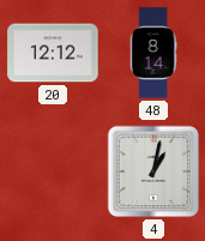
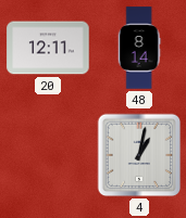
20: 12:12 -> 12:11
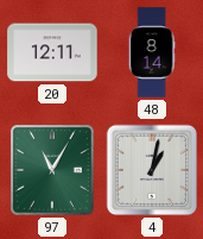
97: none -> 11:05
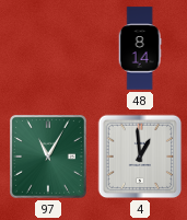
20: 12:11 -> none
4: 1:02 -> 12:59
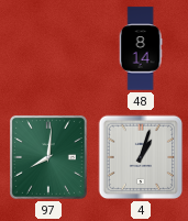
97: 11:05 -> 8:01
4: 12:59 -> 1:03
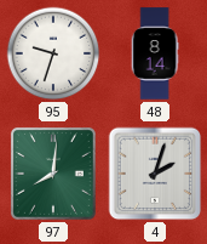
95: none -> 9:33
4: 1:03 -> 2:03
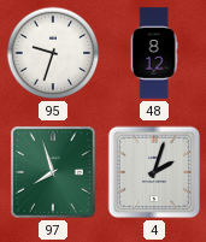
48: 8:14 -> 8:12
97: 8:01 -> 7:57
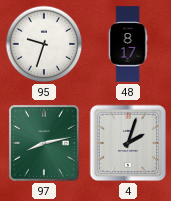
48: 8:12 -> 8:17
97: 7:57 -> 8:13
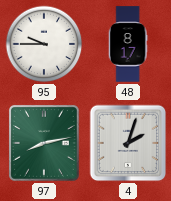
95: 9:33 -> 9:45
